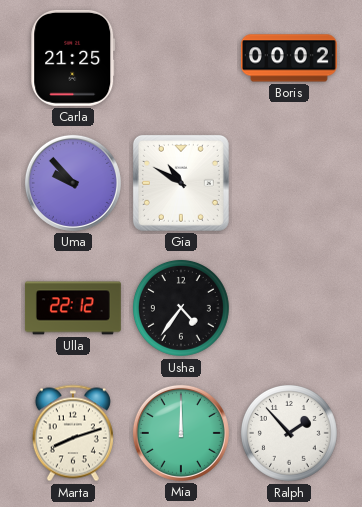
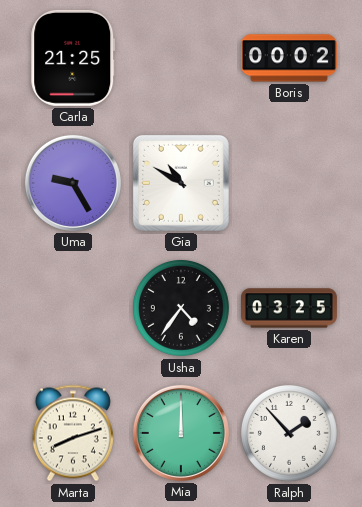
Uma: 9:53 -> 9:25
Ulla: 22:12 -> none
Karen: none -> 03:25
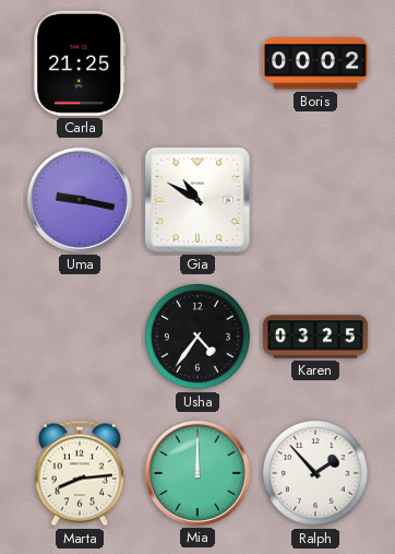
Uma: 9:25 -> 9:17
Marta: 8:12 -> 8:14
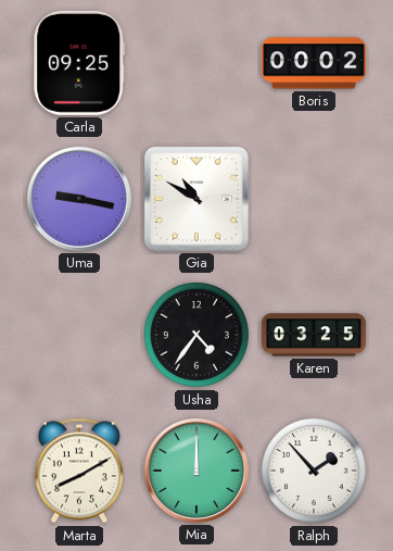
Carla: 21:25 -> 09:25
Marta: 8:14 -> 8:10
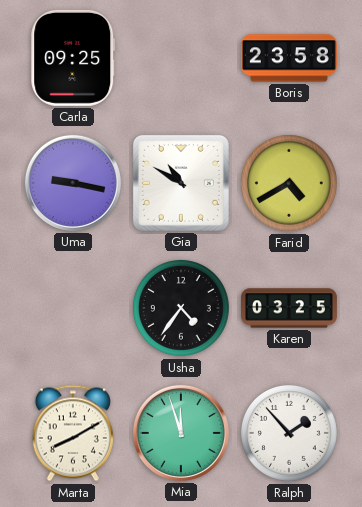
Boris: 00:02 -> 23:58
Farid: none -> 4:40
Mia: 12:00 -> 11:57
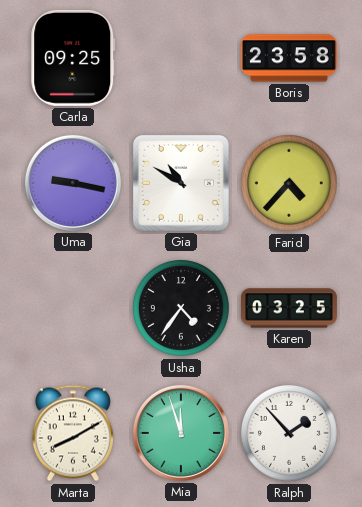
Farid: 4:40 -> 4:37
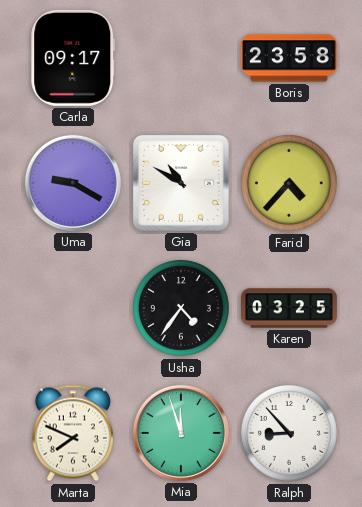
Carla: 09:25 -> 09:17
Uma: 9:17 -> 9:20
Marta: 8:10 -> 7:49
Ralph: 1:53 -> 8:53
